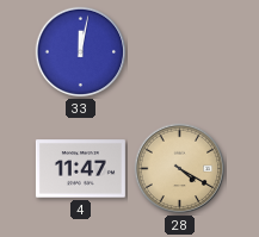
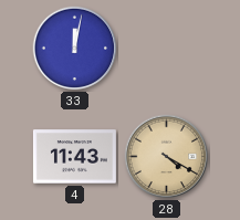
4: 11:47 -> 11:43
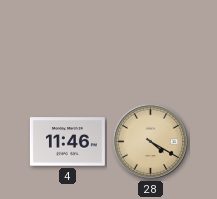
33: 12:02 -> none
4: 11:43 -> 11:46
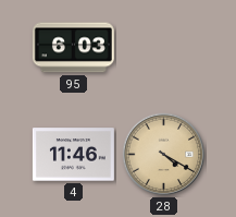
95: none -> 6:03
